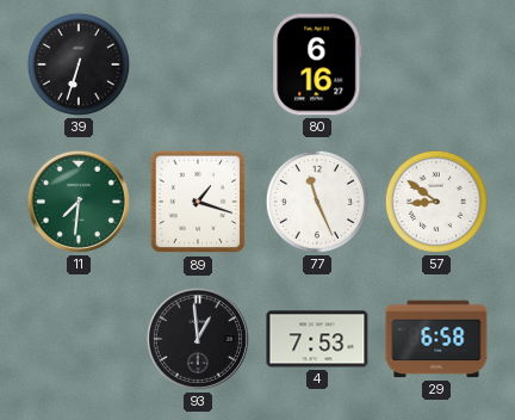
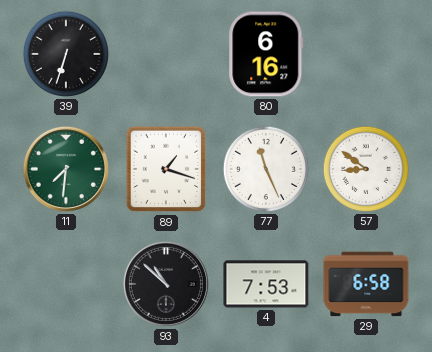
93: 12:59 -> 10:52
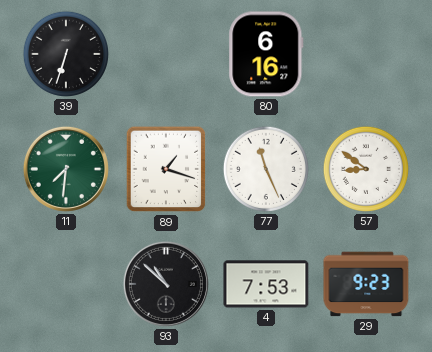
29: 6:58 -> 9:23
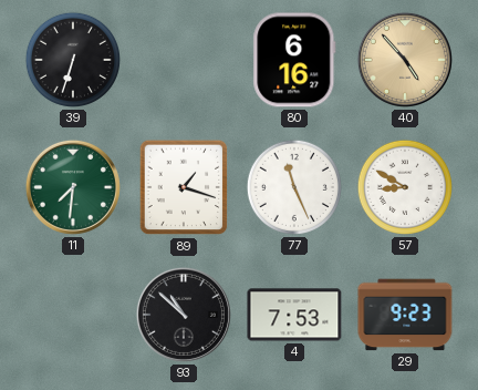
40: none -> 4:53
57: 8:51 -> 8:50
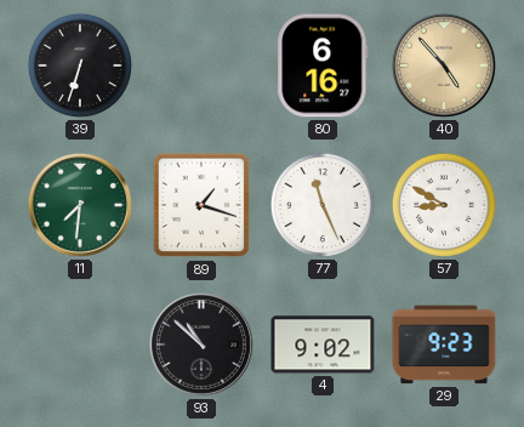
4: 7:53 -> 9:02
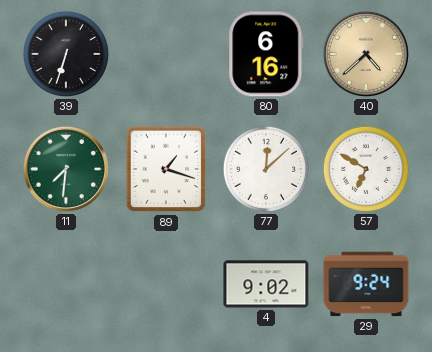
40: 4:53 -> 4:38
77: 11:26 -> 12:08
57: 8:50 -> 6:50
93: 10:52 -> none
29: 9:23 -> 9:24
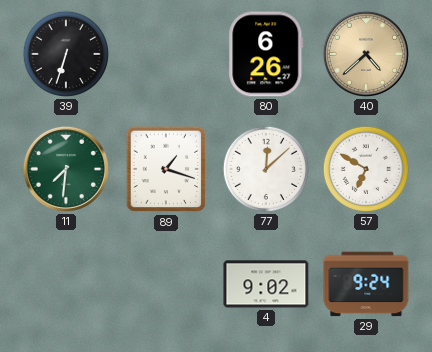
80: 6:16 -> 6:26
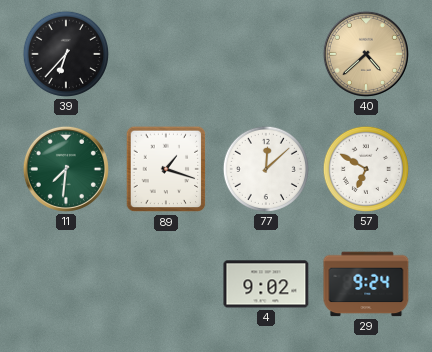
39: 6:33 -> 6:37
80: 6:26 -> none
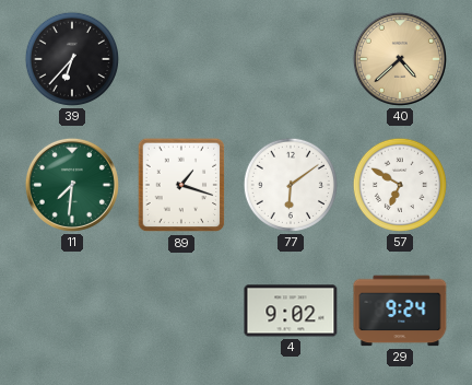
77: 12:08 -> 6:09
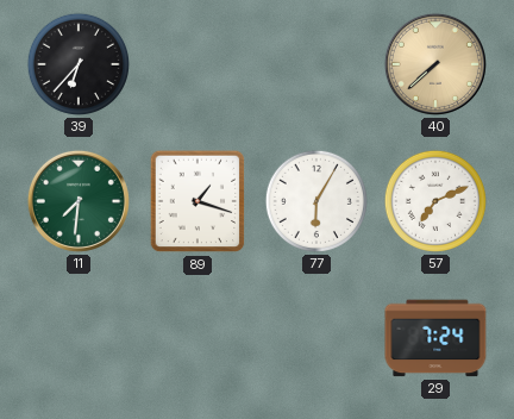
40: 4:38 -> 7:38
77: 6:09 -> 6:05
57: 6:50 -> 7:11
4: 9:02 -> none
29: 9:24 -> 7:24
